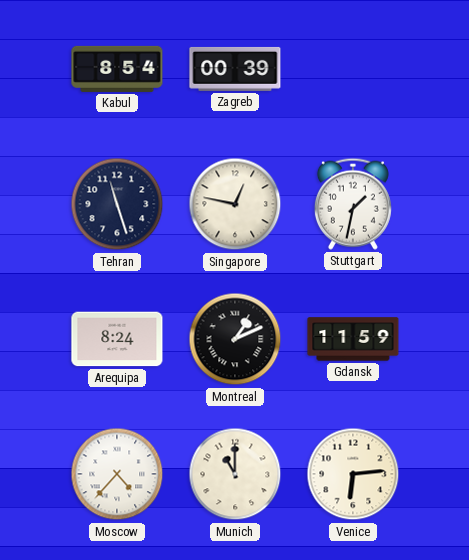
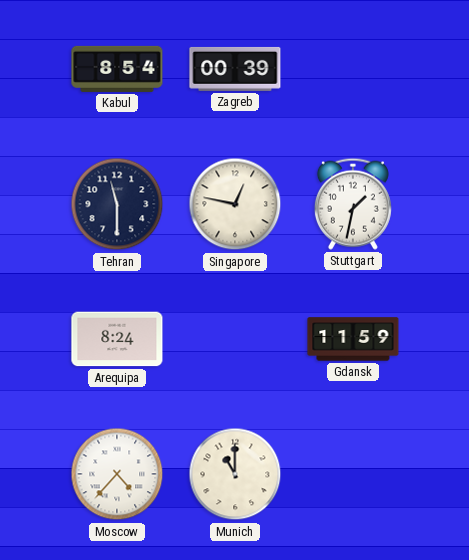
Tehran: 11:27 -> 11:30
Montreal: 1:11 -> none
Venice: 6:14 -> none
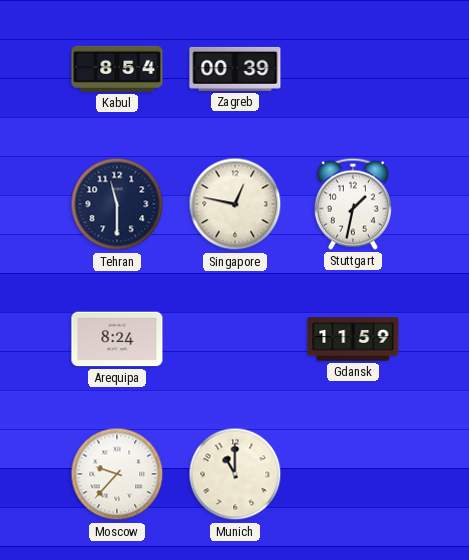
Moscow: 4:37 -> 9:37
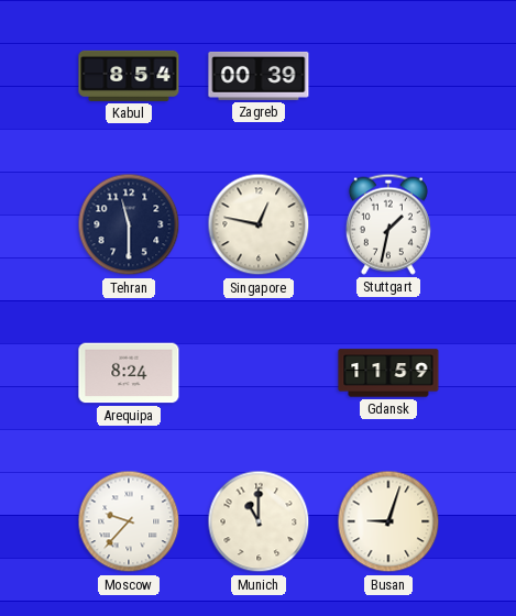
Busan: none -> 9:03
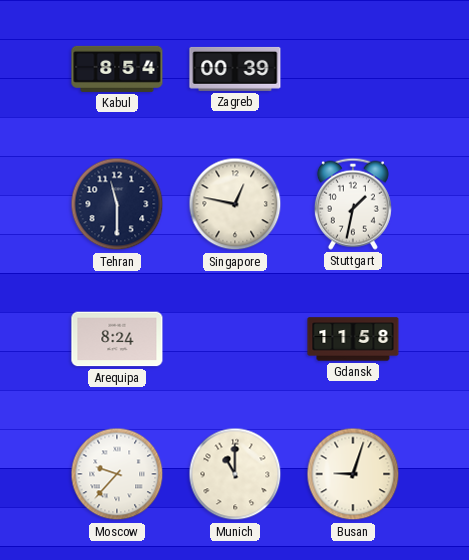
Gdansk: 11:59 -> 11:58
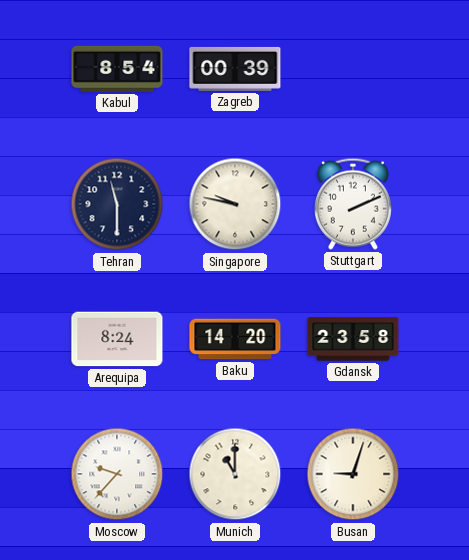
Singapore: 12:47 -> 9:47
Stuttgart: 1:32 -> 2:11
Baku: none -> 14:20
Gdansk: 11:58 -> 23:58
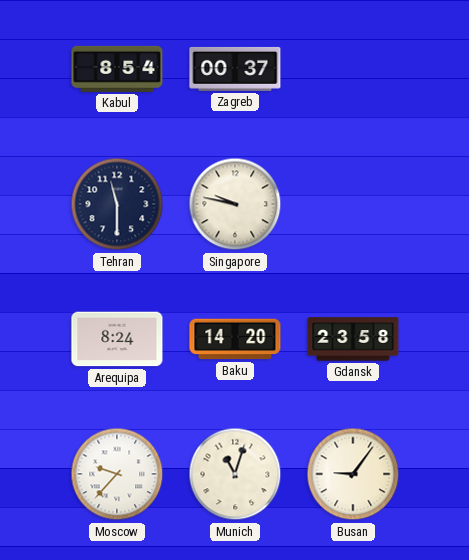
Zagreb: 00:39 -> 00:37
Stuttgart: 2:11 -> none
Munich: 11:00 -> 11:03
Busan: 9:03 -> 9:06
